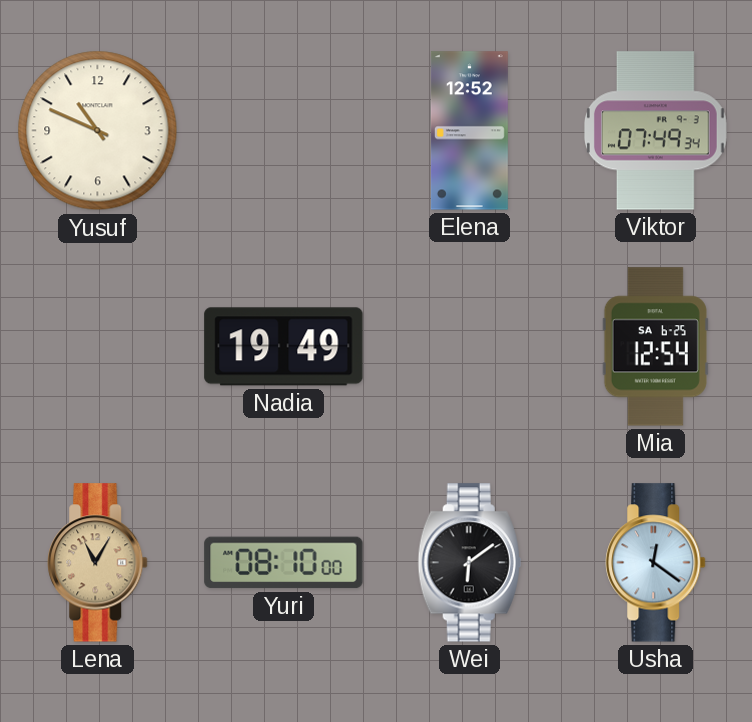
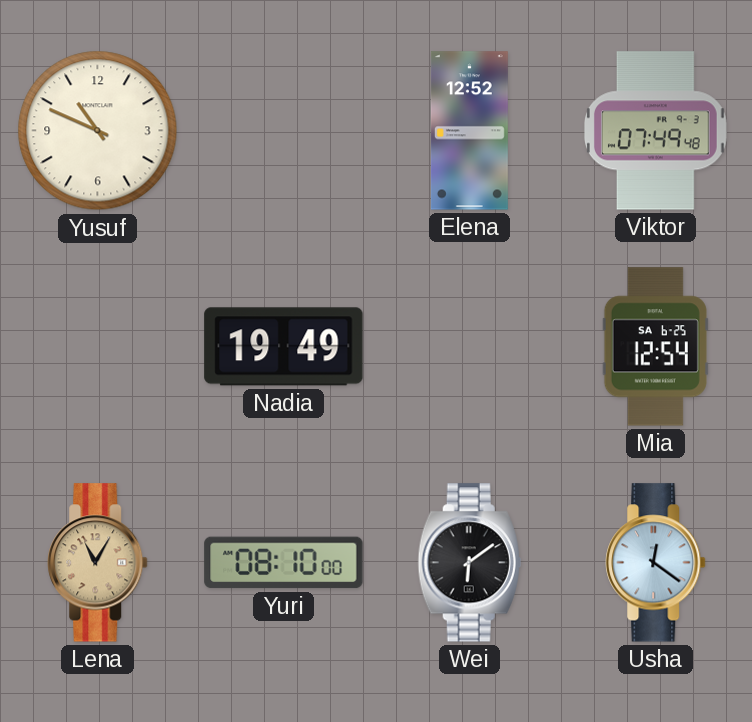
Viktor: 07:49:34 -> 07:49:48
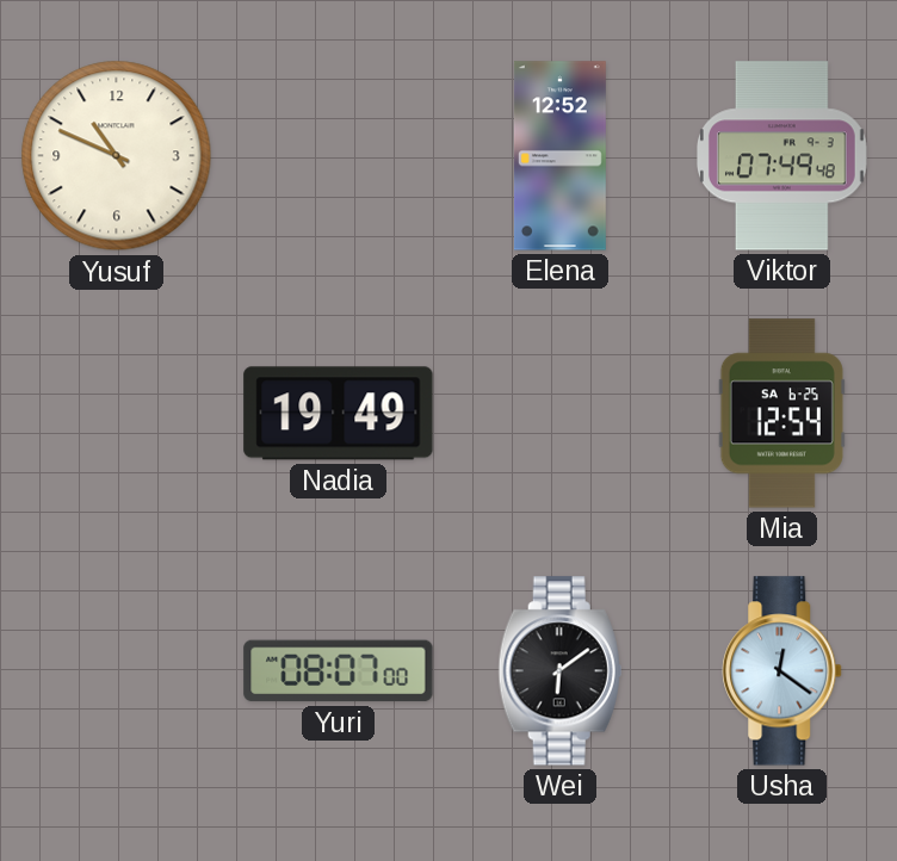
Lena: 11:05 -> none
Yuri: 08:10 -> 08:07
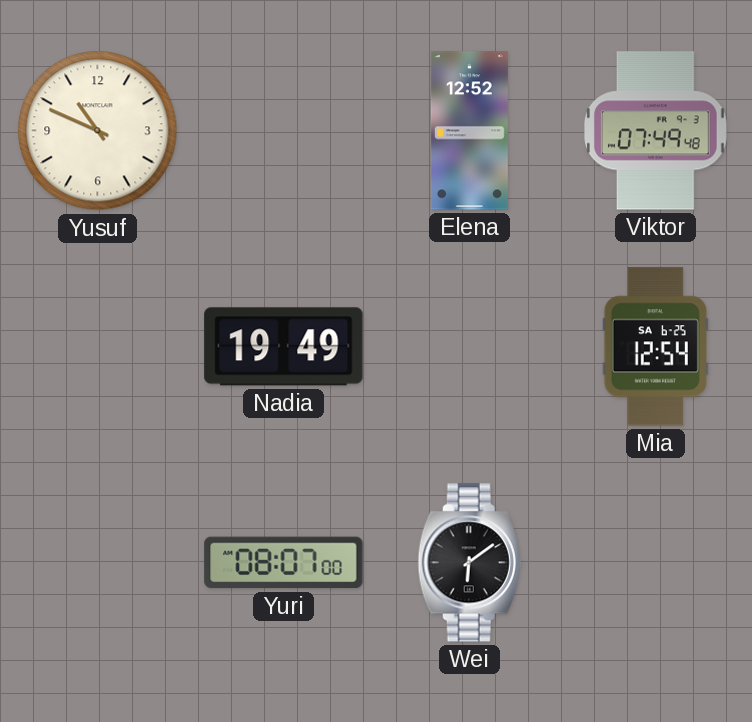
Usha: 12:21 -> none
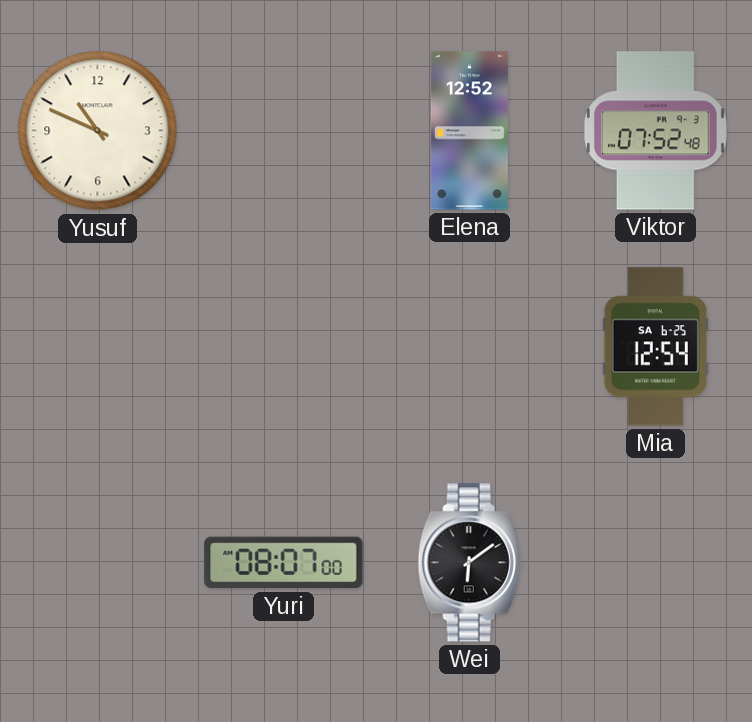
Viktor: 07:49 -> 07:52
Nadia: 19:49 -> none
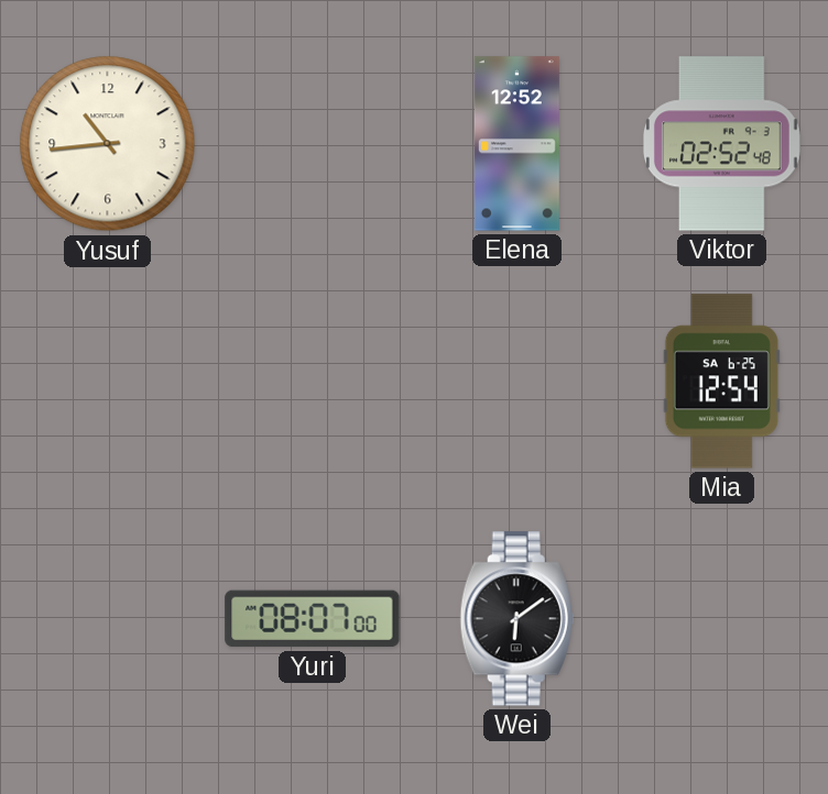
Yusuf: 10:49 -> 10:44
Viktor: 07:52 -> 02:52
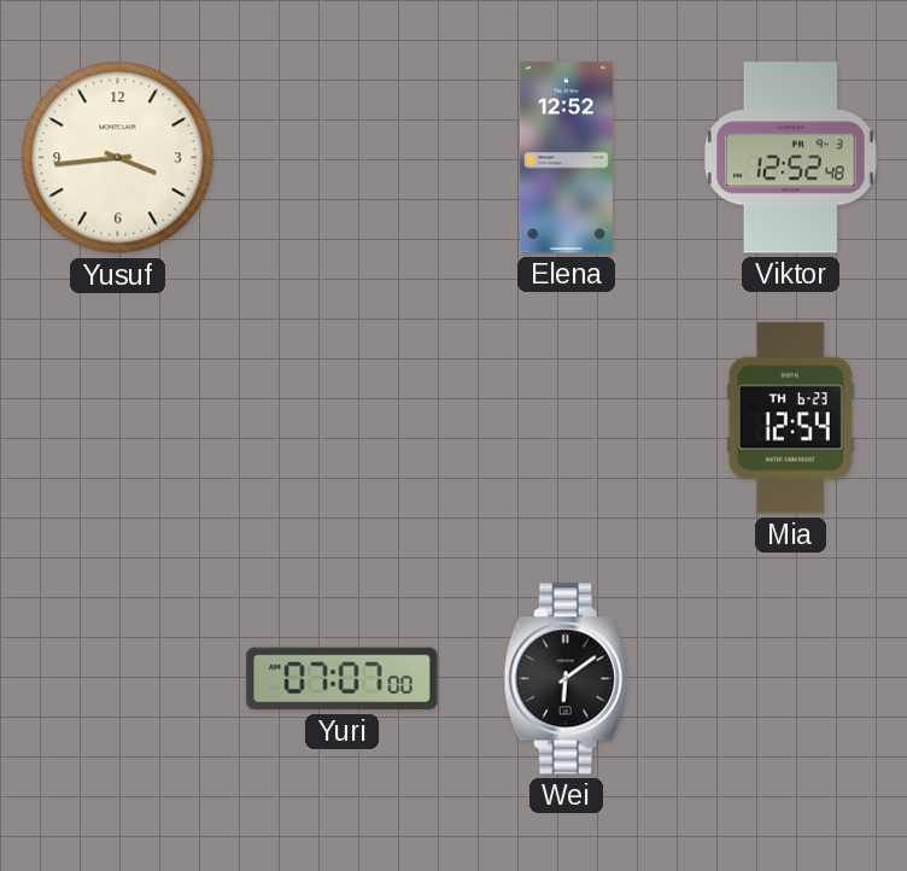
Yusuf: 10:44 -> 3:44
Viktor: 02:52 -> 12:52
Mia date: SA 6-25 -> TH 6-23
Yuri: 08:07 -> 07:07
